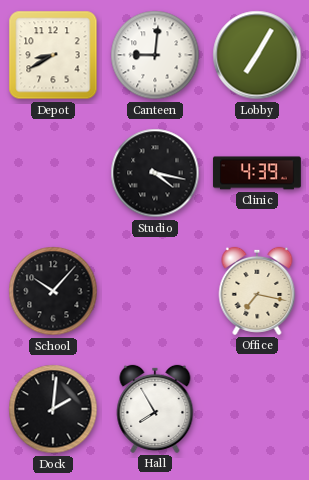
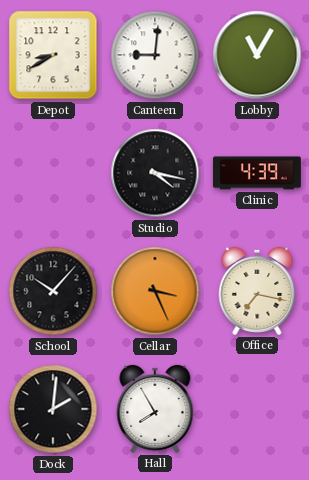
Lobby: 7:05 -> 11:05
Cellar: none -> 3:26
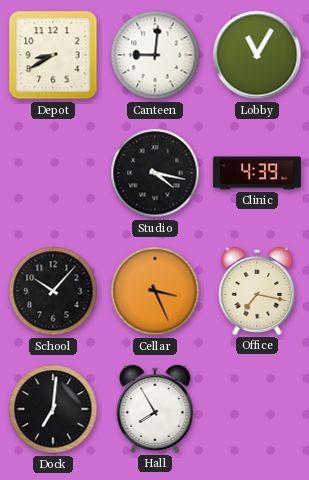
Dock: 2:01 -> 7:01
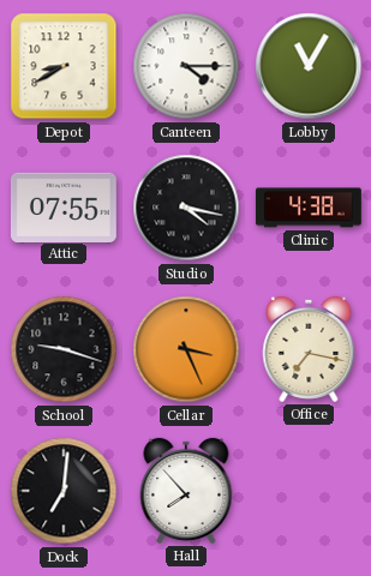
Canteen: 9:01 -> 4:15
Attic: none -> 07:55
Clinic: 4:39 -> 4:38
School: 10:07 -> 9:18
Hall: 7:55 -> 7:53
